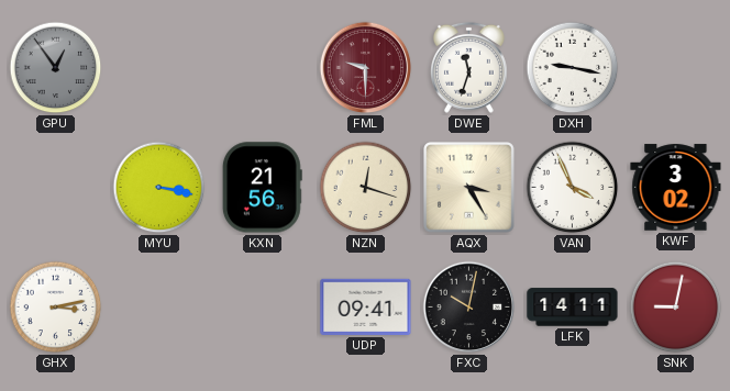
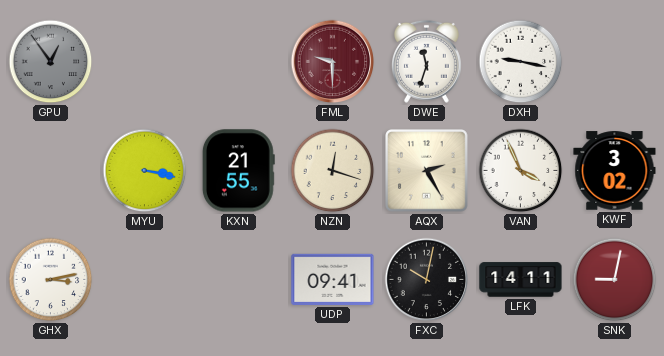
KXN: 21:56 -> 21:55
AQX: 3:25 -> 2:25
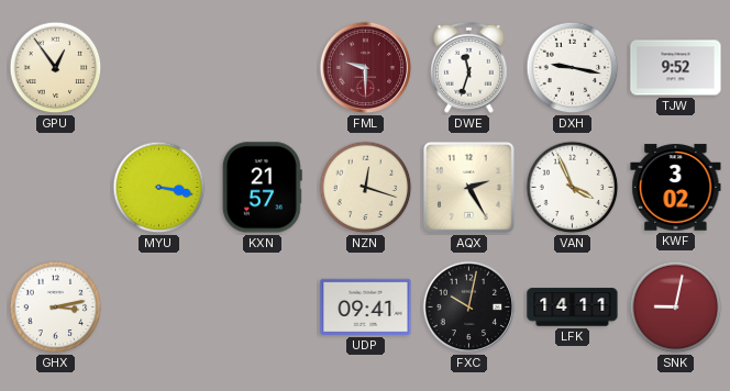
GPU dial: grey -> cream
TJW: none -> 9:52
KXN: 21:55 -> 21:57
